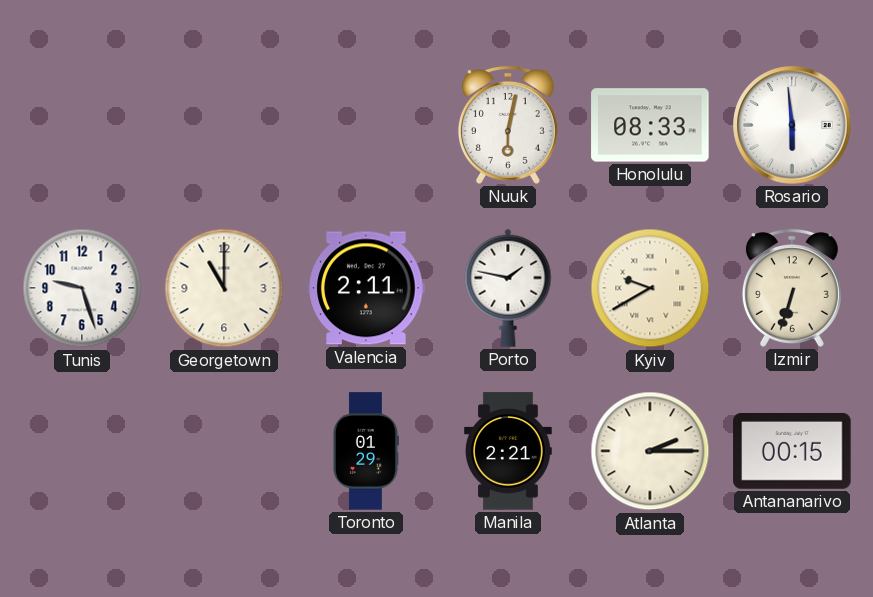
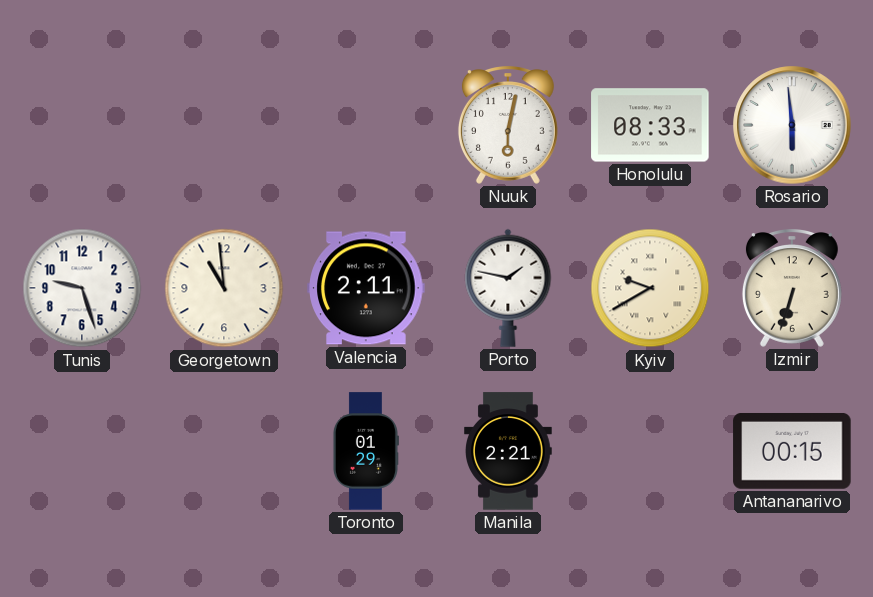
Georgetown: 11:00 -> 10:59
Atlanta: 2:15 -> none
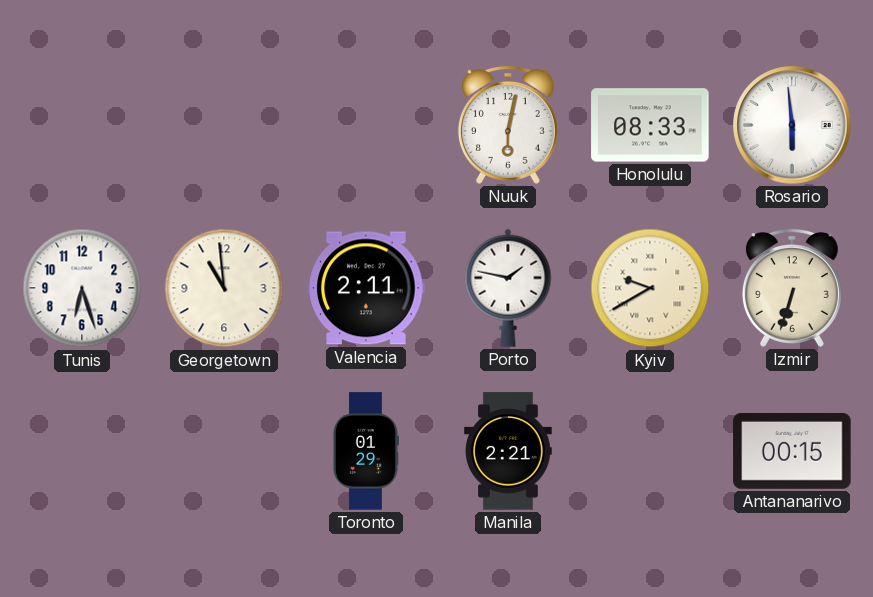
Tunis: 9:27 -> 6:27
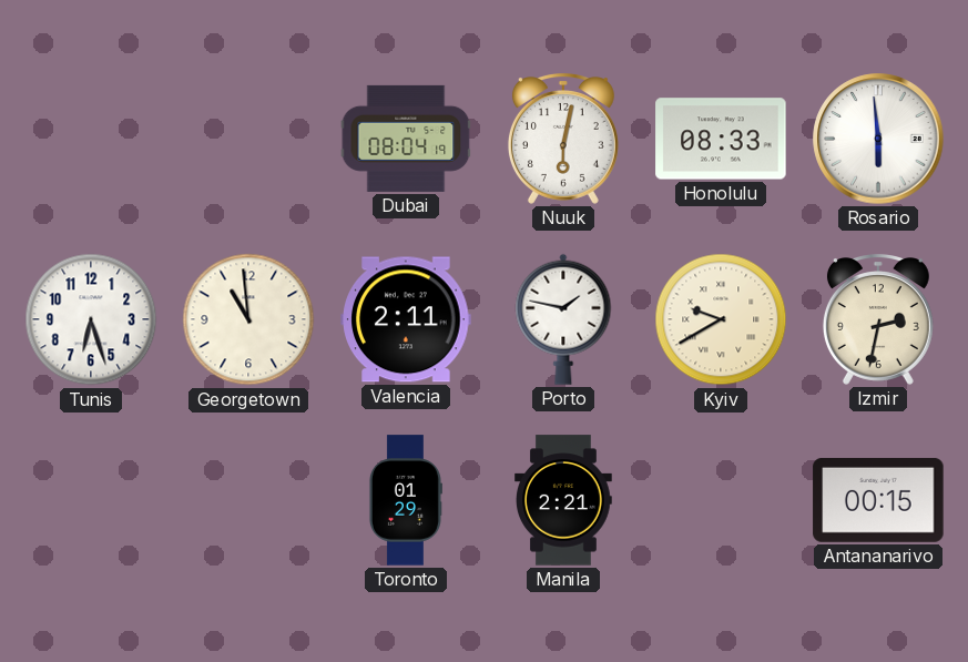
Dubai: none -> 08:04
Izmir: 6:33 -> 2:32
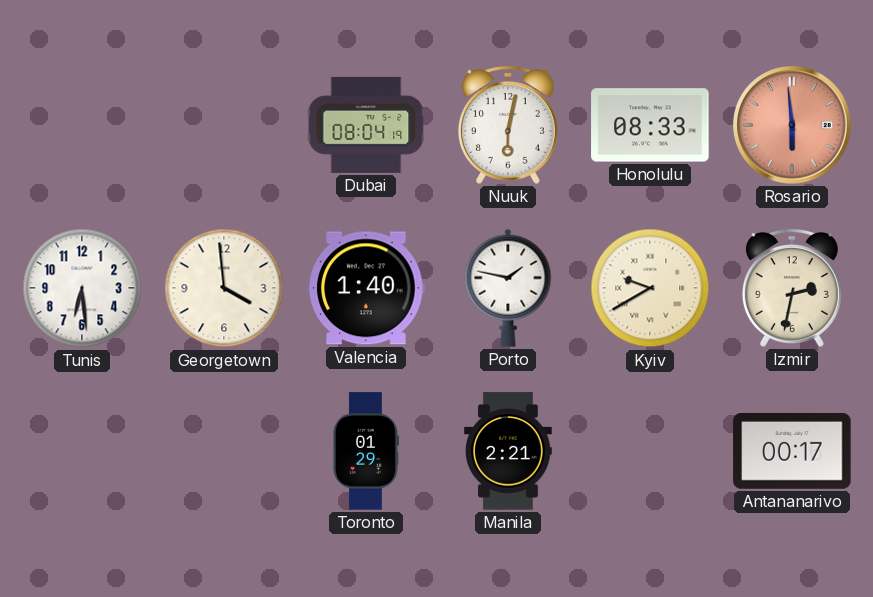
Rosario dial: white -> salmon
Tunis: 6:27 -> 6:29
Georgetown: 10:59 -> 3:59
Valencia: 2:11 -> 1:40
Antananarivo: 00:15 -> 00:17
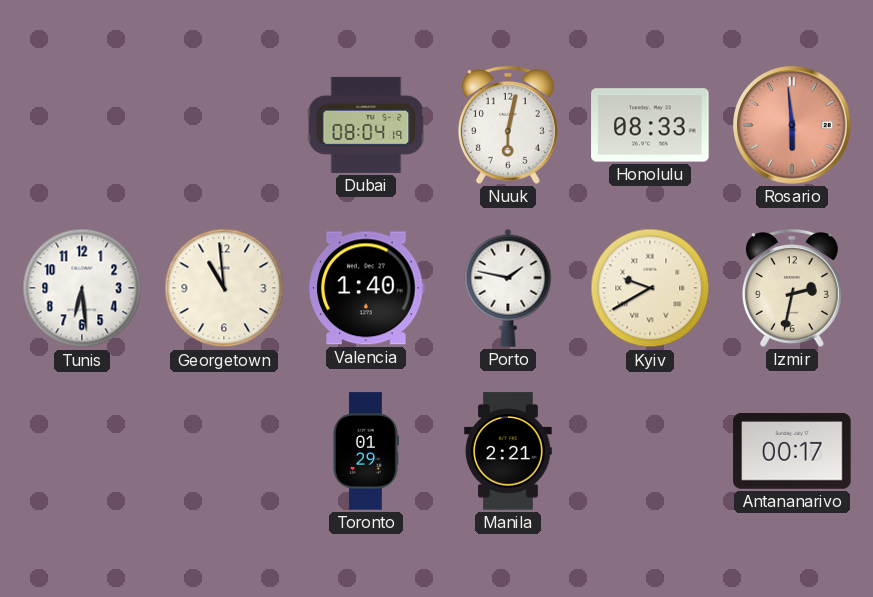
Georgetown: 3:59 -> 10:59
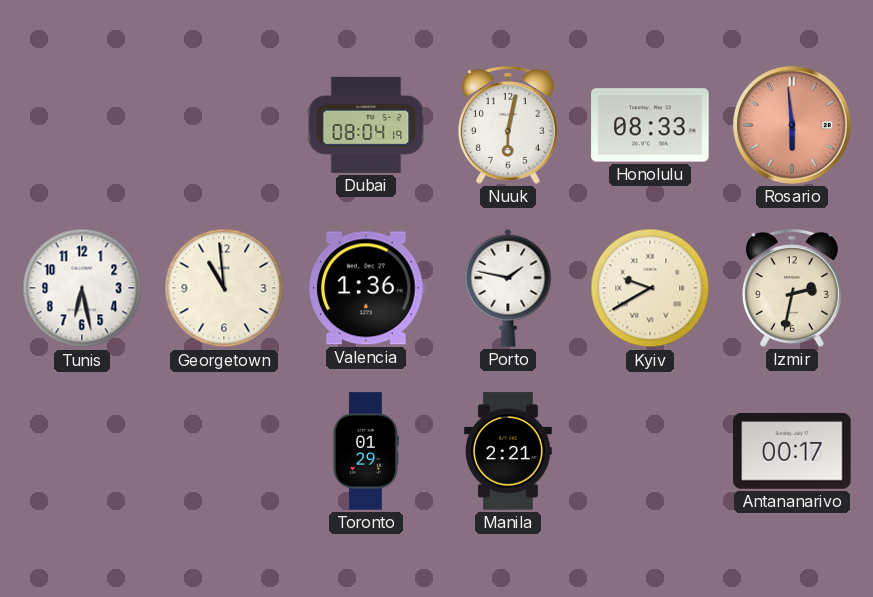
Tunis: 6:29 -> 6:28
Valencia: 1:40 -> 1:36
